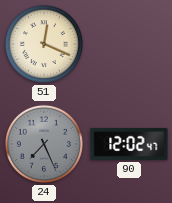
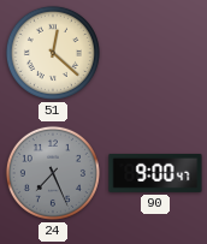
51: 12:19 -> 12:22
90: 12:02 -> 9:00
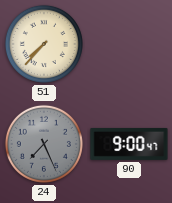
51: 12:22 -> 7:37
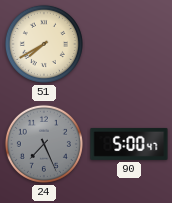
51: 7:37 -> 7:40
90: 9:00 -> 5:00
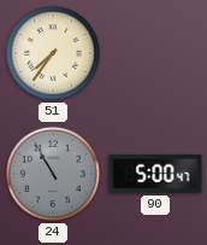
51: 7:40 -> 7:36
24: 7:26 -> 10:55
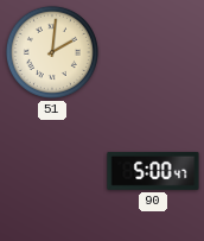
51: 7:36 -> 2:01
24: 10:55 -> none
